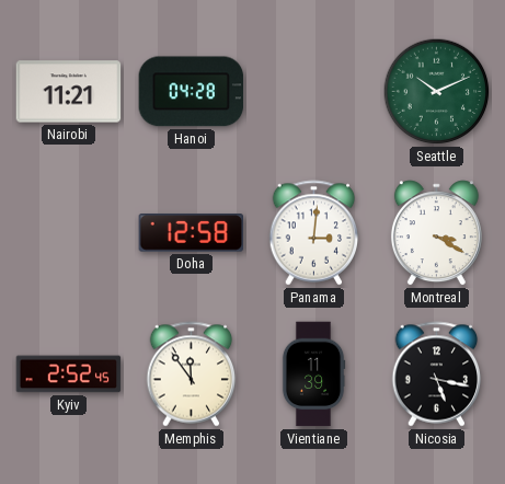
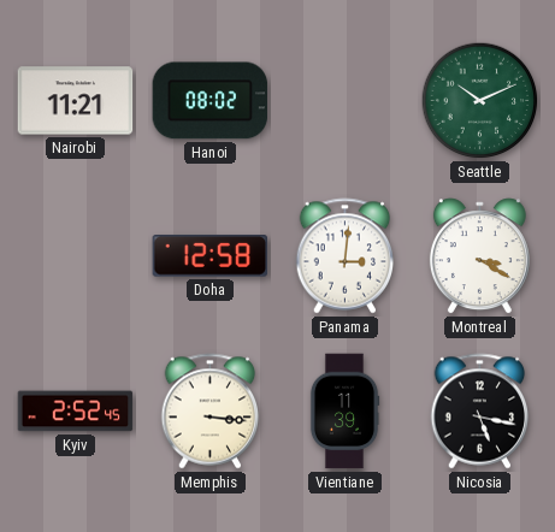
Hanoi: 04:28 -> 08:02
Memphis: 11:54 -> 3:16
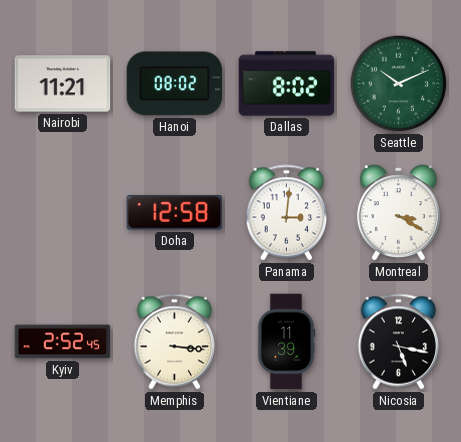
Dallas: none -> 8:02
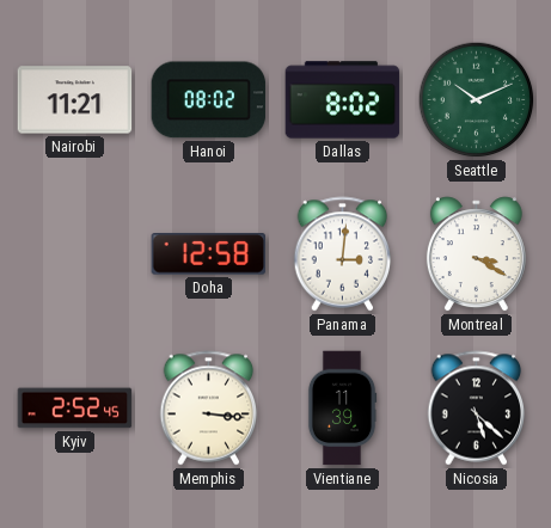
Nicosia: 5:17 -> 5:22
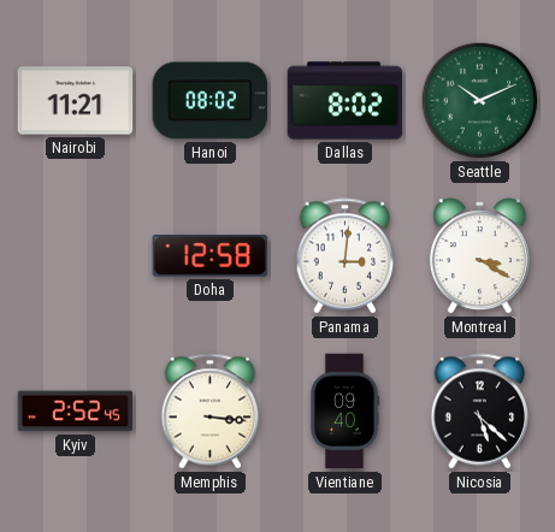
Vientiane: 11:39 -> 09:40
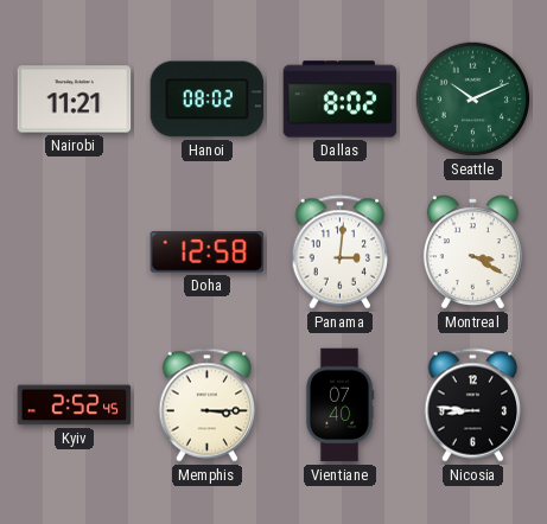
Memphis: 3:16 -> 3:15
Vientiane: 09:40 -> 07:40
Nicosia: 5:22 -> 8:46
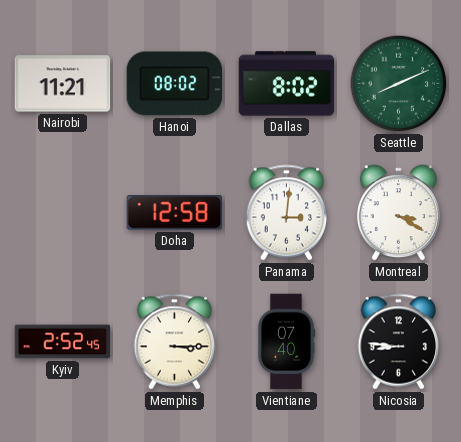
Seattle: 10:11 -> 8:11
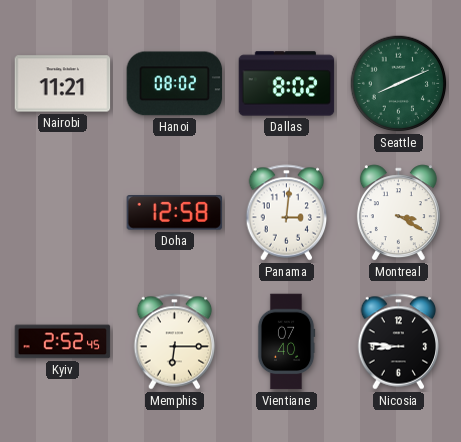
Memphis: 3:15 -> 6:15
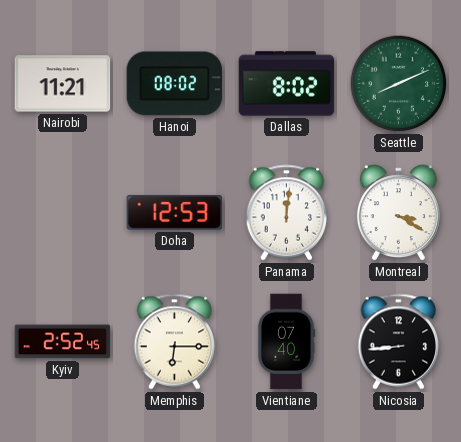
Doha: 12:58 -> 12:53
Panama: 3:01 -> 12:01
Nicosia: 8:46 -> 8:44
